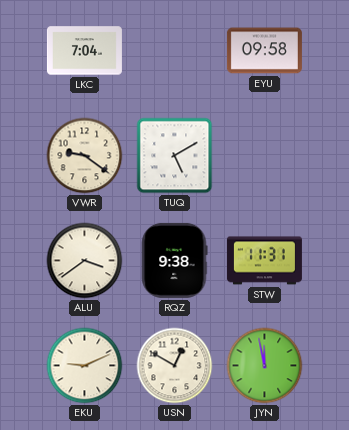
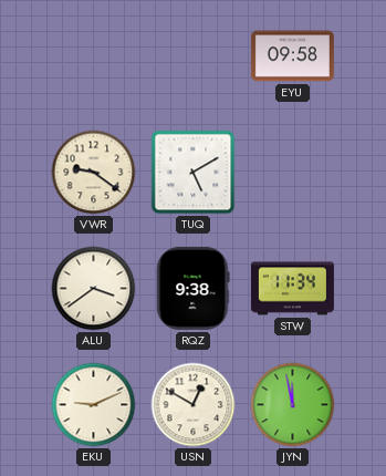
LKC: 7:04 -> none
STW: 11:31 -> 11:34
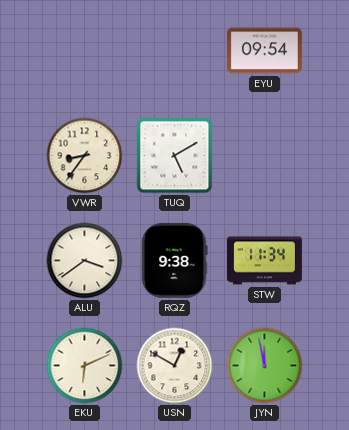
EYU: 09:58 -> 09:54
VWR: 9:21 -> 8:36
EKU: 9:11 -> 6:11
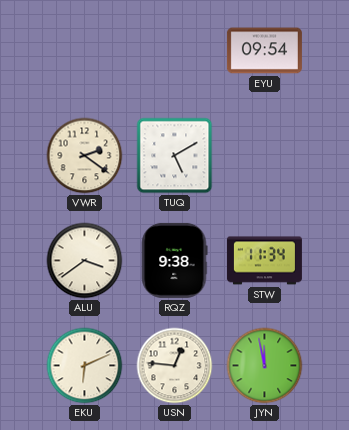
VWR: 8:36 -> 2:21
USN: 12:50 -> 12:46
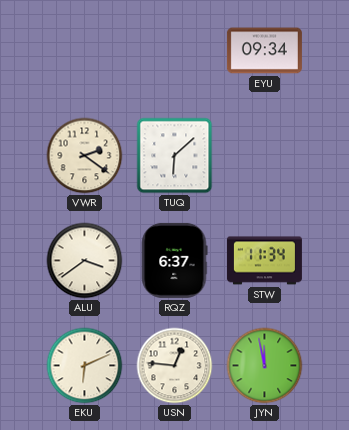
EYU: 09:54 -> 09:34
TUQ: 5:10 -> 6:08
RQZ: 9:38 -> 6:37
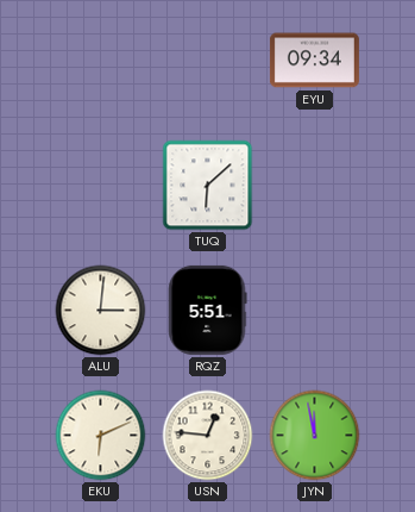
VWR: 2:21 -> none
ALU: 3:39 -> 3:01
RQZ: 6:37 -> 5:51
STW: 11:34 -> none
